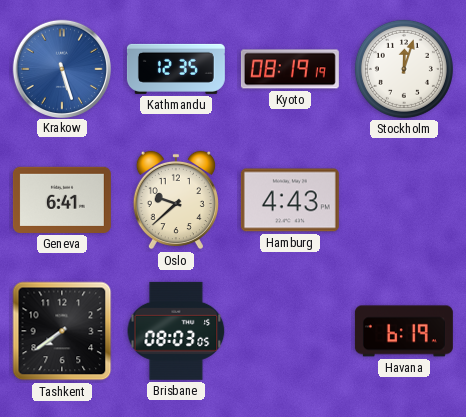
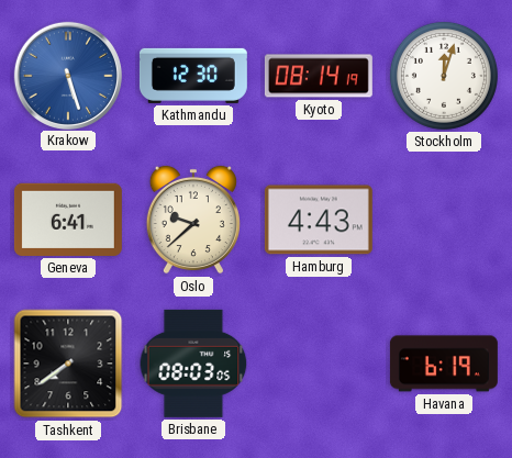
Kathmandu: 12:35 -> 12:30
Kyoto: 08:19 -> 08:14
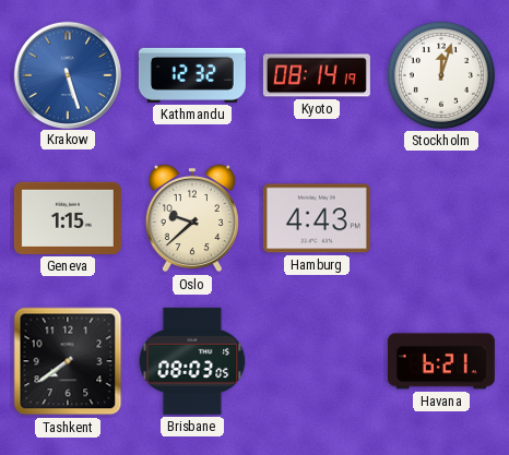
Kathmandu: 12:30 -> 12:32
Geneva: 6:41 -> 1:15
Havana: 6:19 -> 6:21
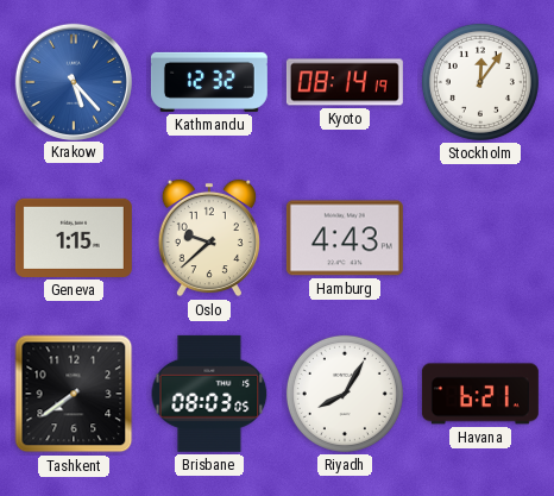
Krakow: 5:27 -> 5:23
Stockholm: 12:03 -> 12:06
Riyadh: none -> 8:05
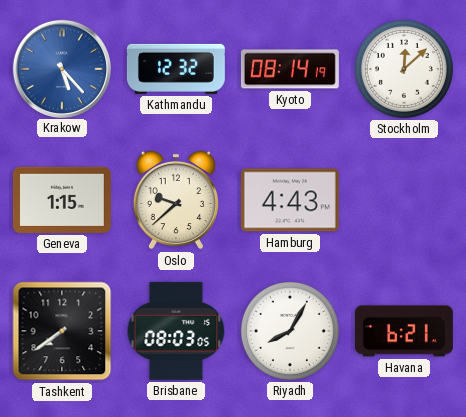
Stockholm: 12:06 -> 12:08
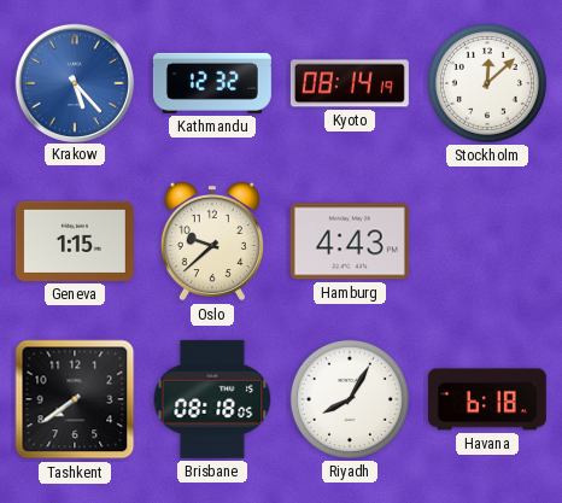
Brisbane: 08:03 -> 08:18
Havana: 6:21 -> 6:18
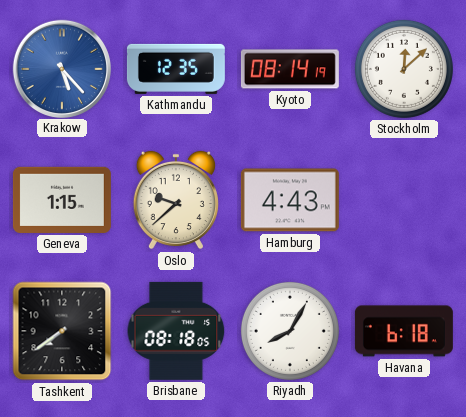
Kathmandu: 12:32 -> 12:35
